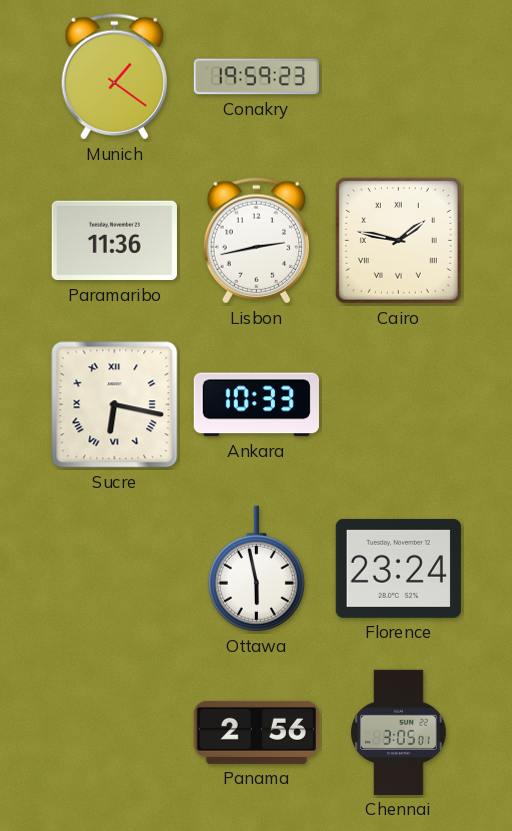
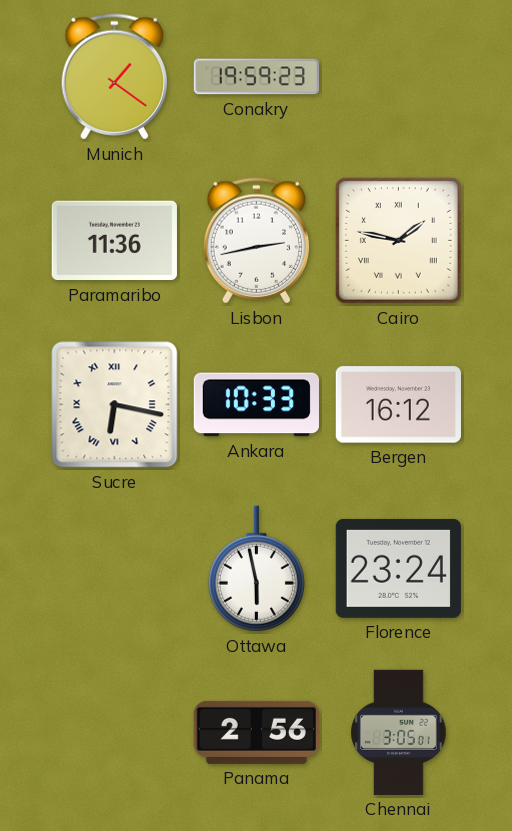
Bergen: none -> 16:12
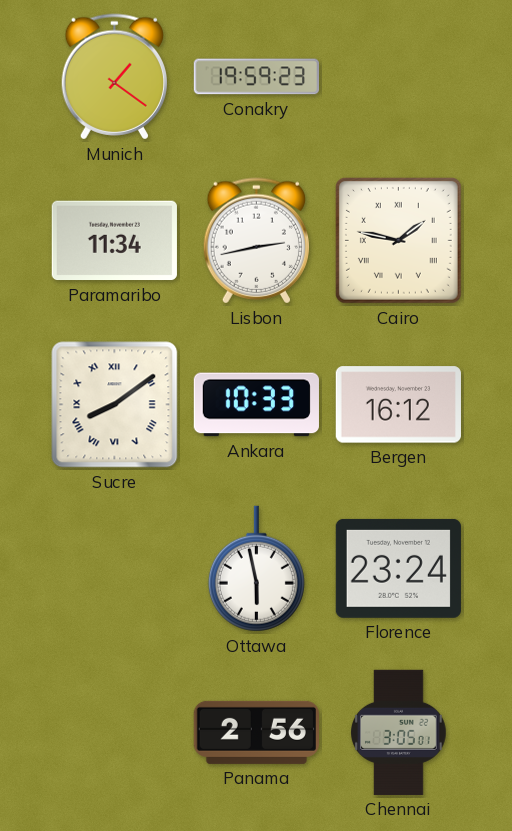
Paramaribo: 11:36 -> 11:34
Sucre: 6:17 -> 8:09
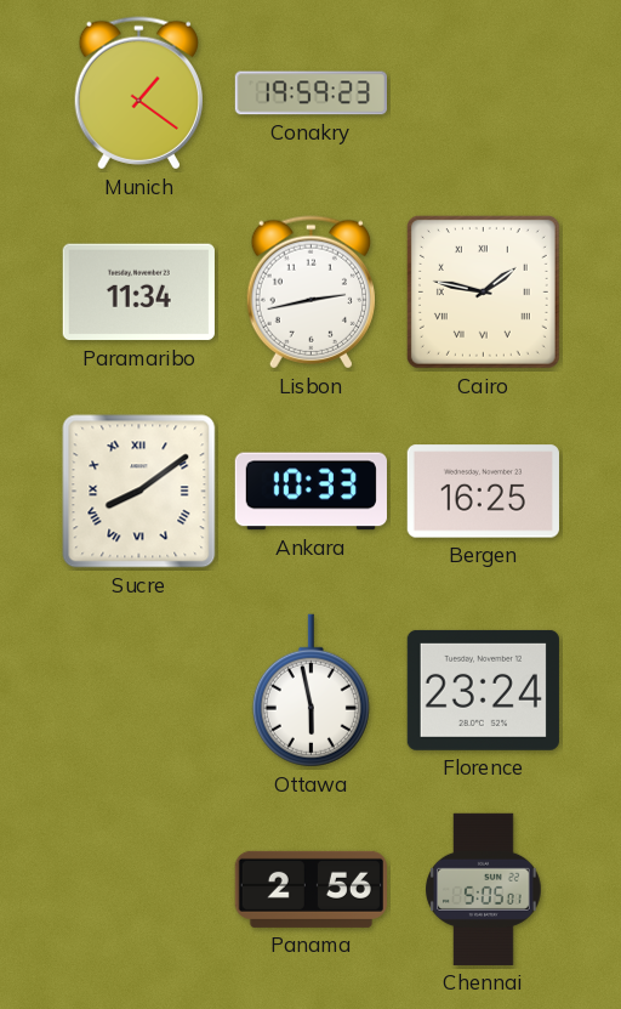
Bergen: 16:12 -> 16:25
Chennai: 3:05 -> 5:05
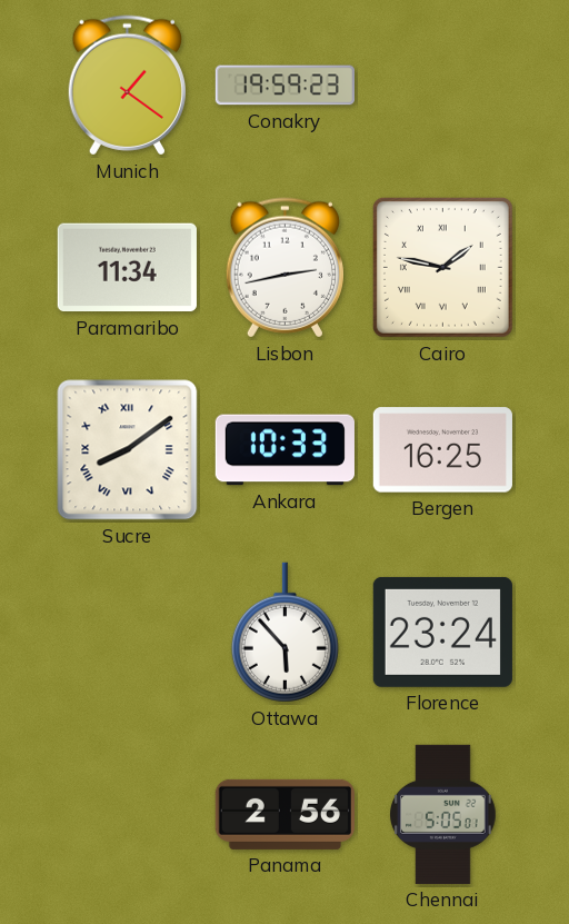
Ottawa: 5:58 -> 5:53
